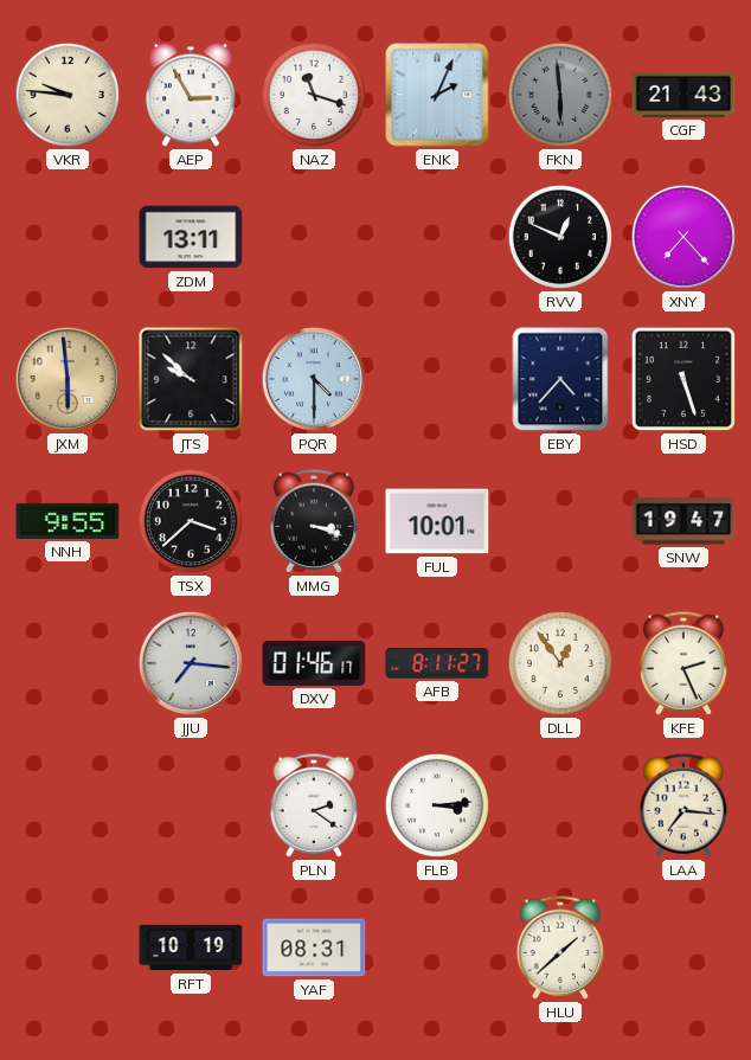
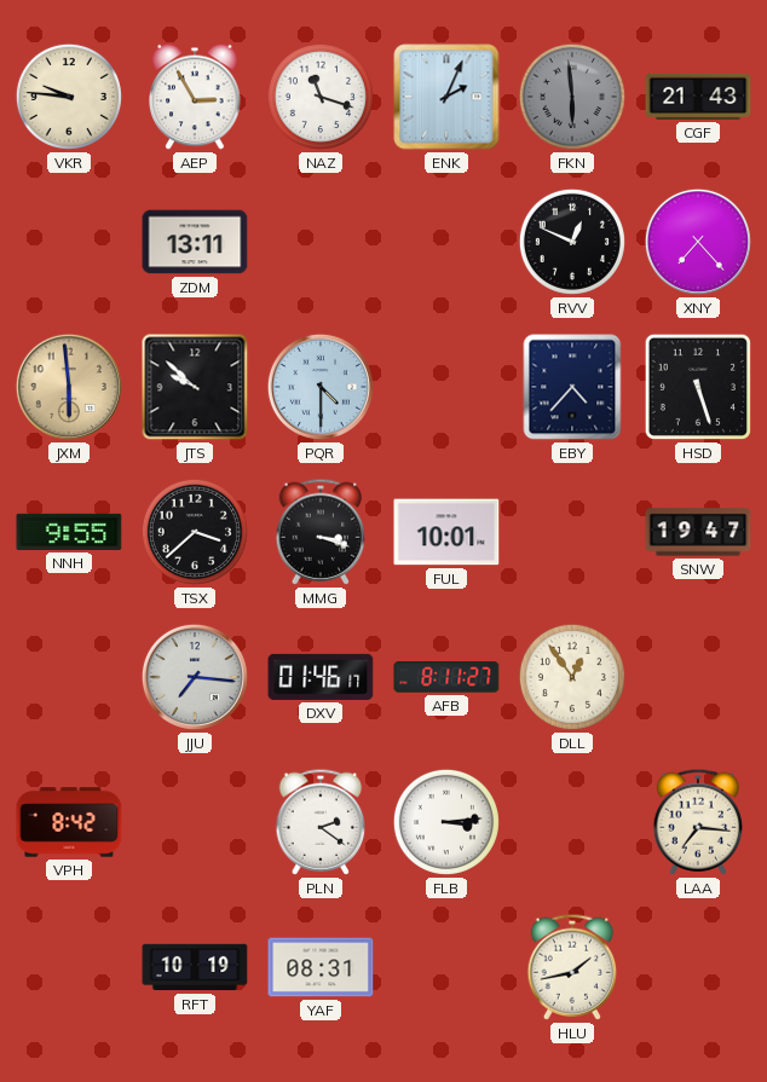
KFE: 2:26 -> none
VPH: none -> 8:42
HLU: 1:38 -> 1:43
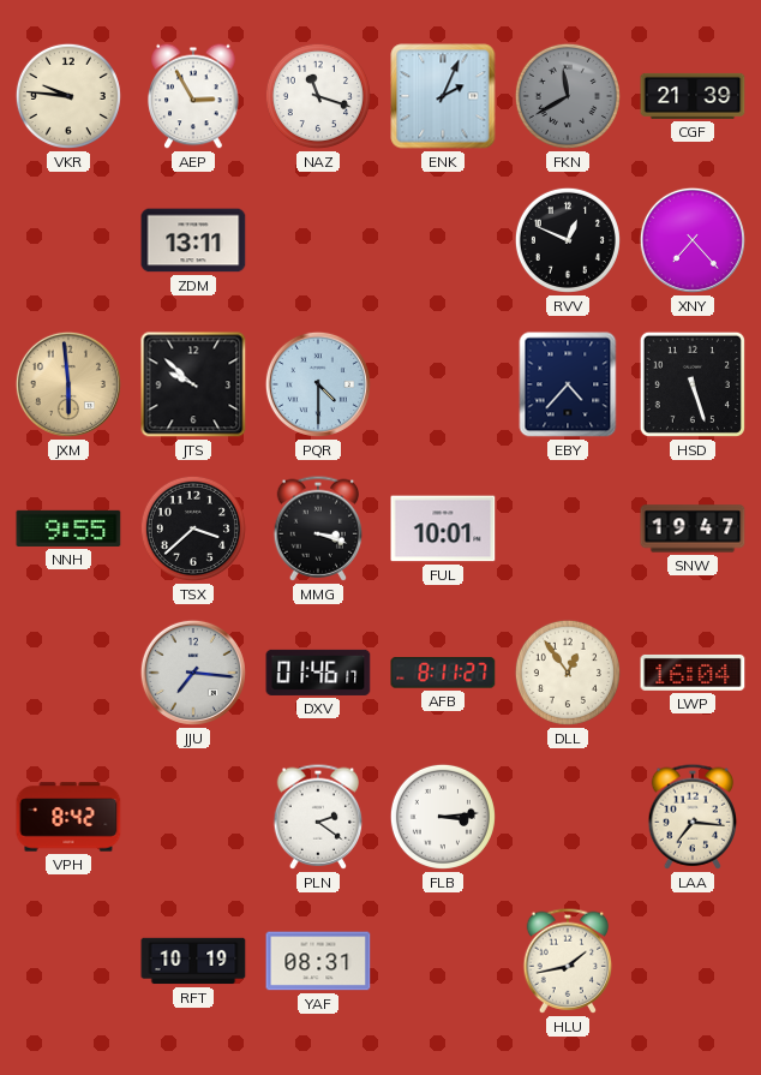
FKN: 5:59 -> 11:40
CGF: 21:43 -> 21:39
LWP: none -> 16:04
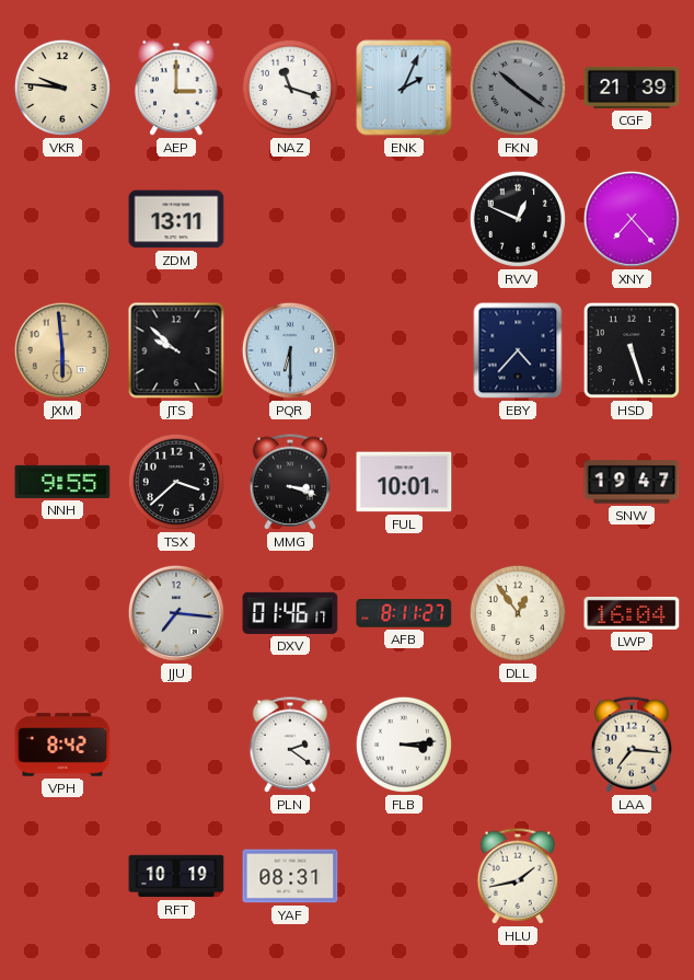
AEP: 2:55 -> 3:00
FKN: 11:40 -> 10:21
PQR: 4:30 -> 6:30
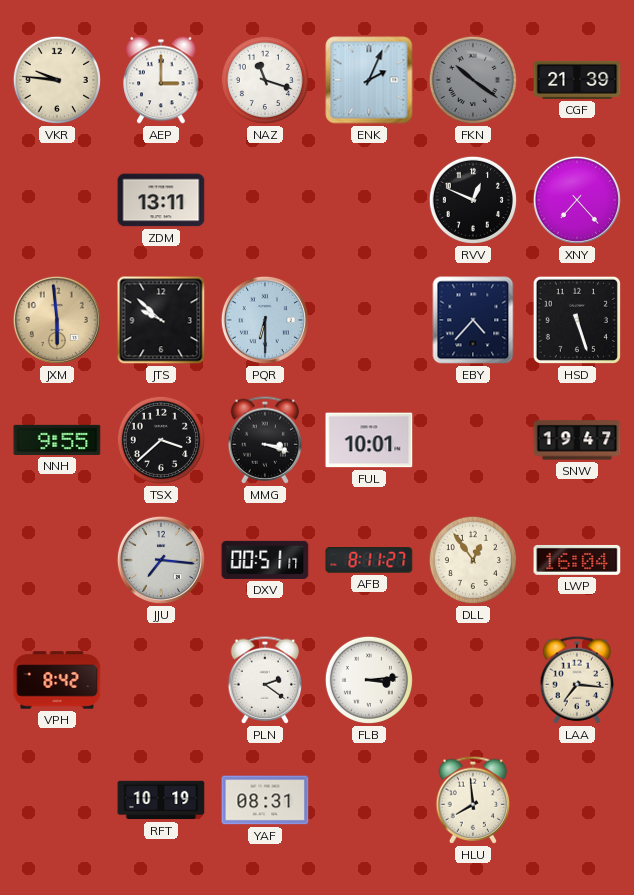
DXV: 01:46 -> 00:51
HLU: 1:43 -> 7:59
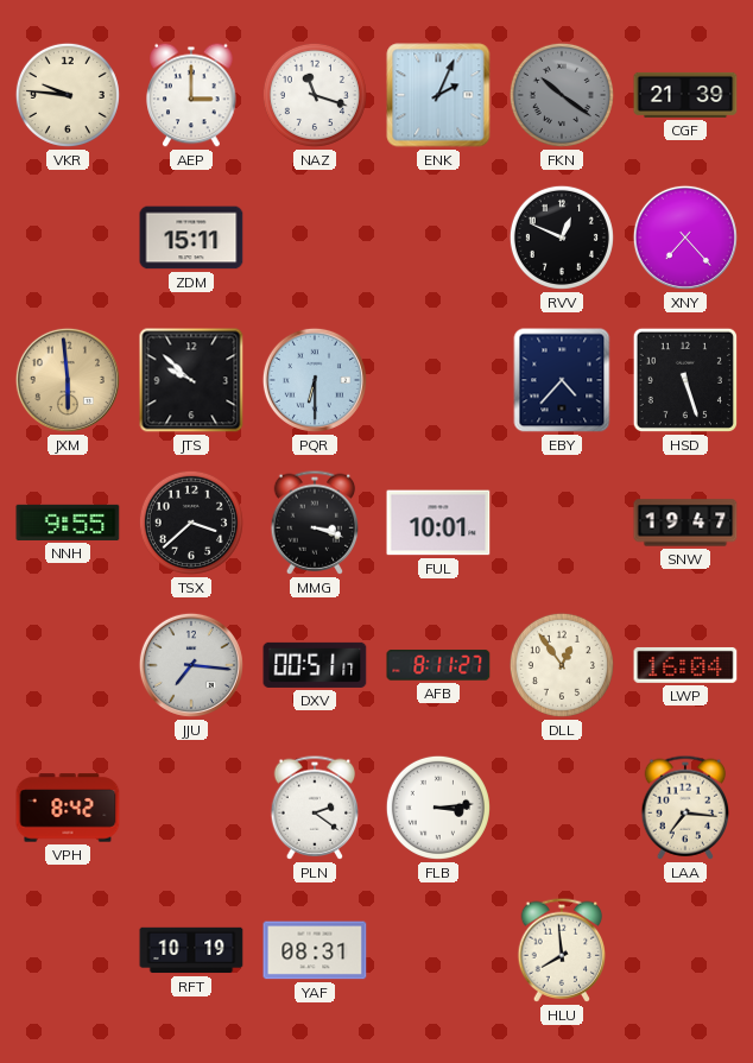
ZDM: 13:11 -> 15:11
